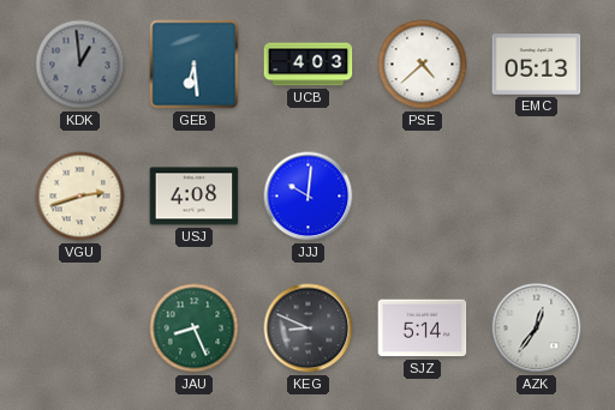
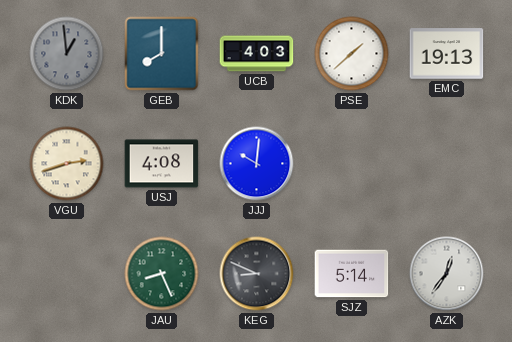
GEB: 6:29 -> 8:00
PSE: 4:38 -> 1:38
EMC: 05:13 -> 19:13
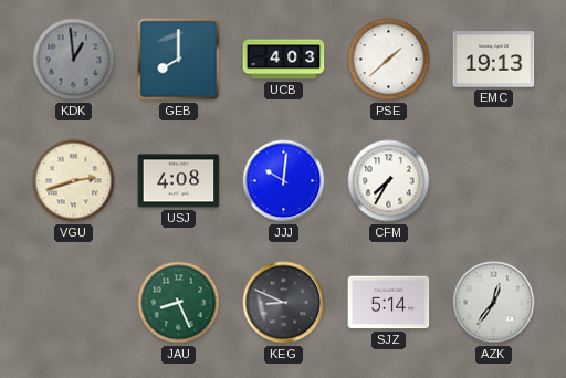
CFM: none -> 7:35
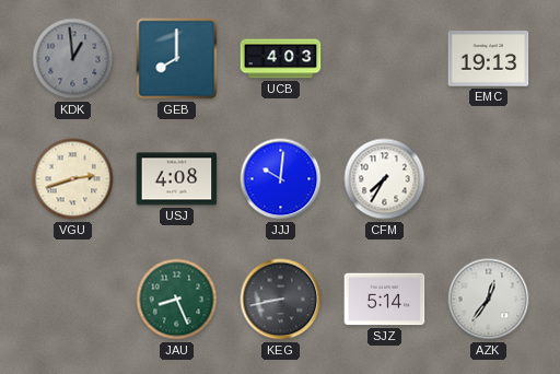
PSE: 1:38 -> none
KEG: 8:49 -> 8:43
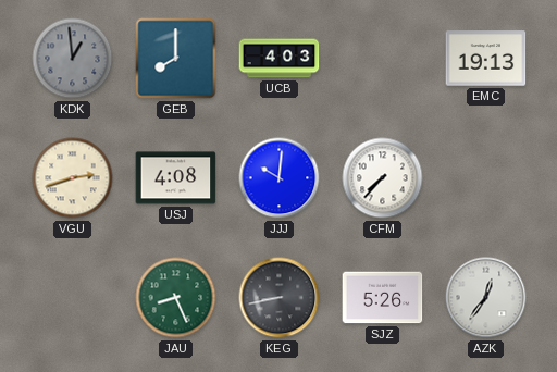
CFM: 7:35 -> 7:37
SJZ: 5:14 -> 5:26
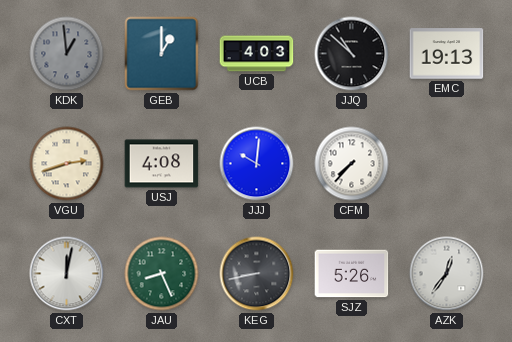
GEB: 8:00 -> 1:00
JJQ: none -> 10:52
CXT: none -> 12:02
